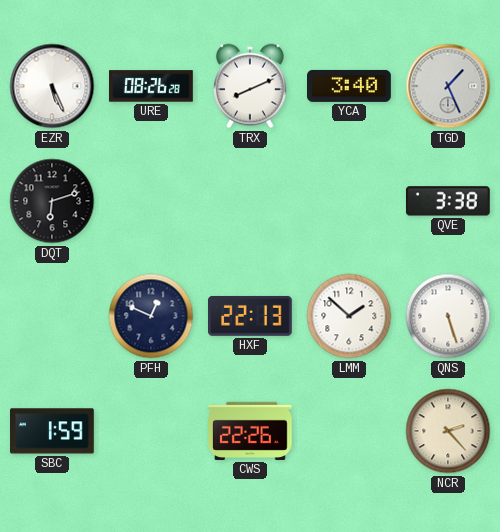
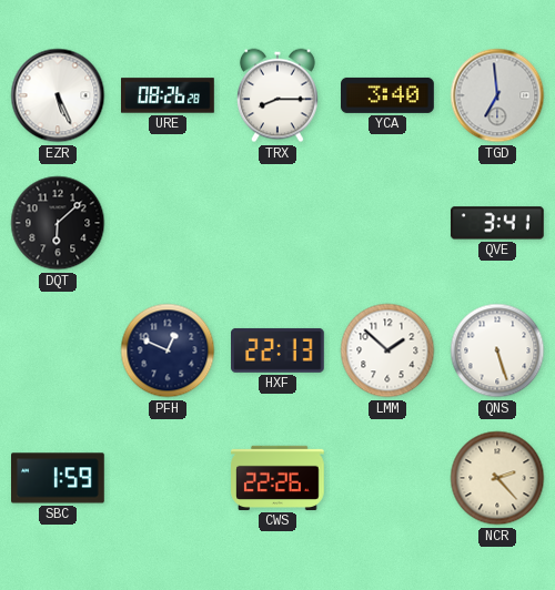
TRX: 8:11 -> 8:15
TGD: 1:26 -> 6:59
DQT: 6:12 -> 6:08
QVE: 3:38 -> 3:41
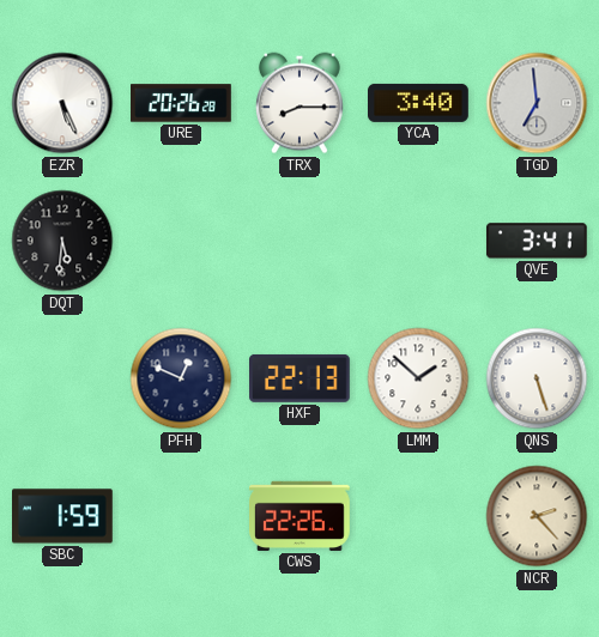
URE: 08:26 -> 20:26
DQT: 6:08 -> 5:31
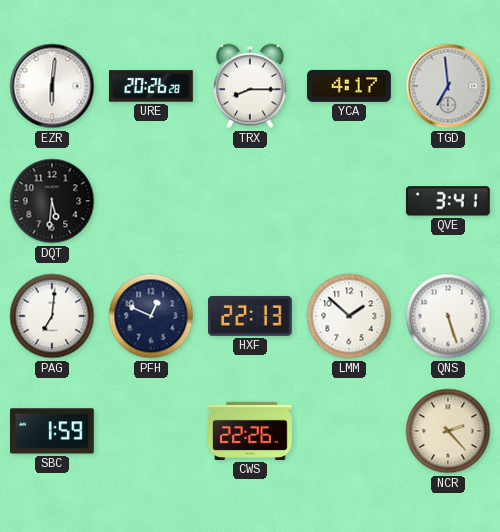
EZR: 5:26 -> 6:01
YCA: 3:40 -> 4:17
PAG: none -> 7:01
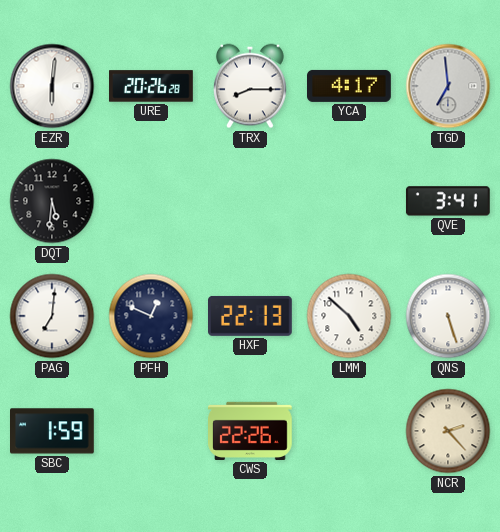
LMM: 1:52 -> 4:52
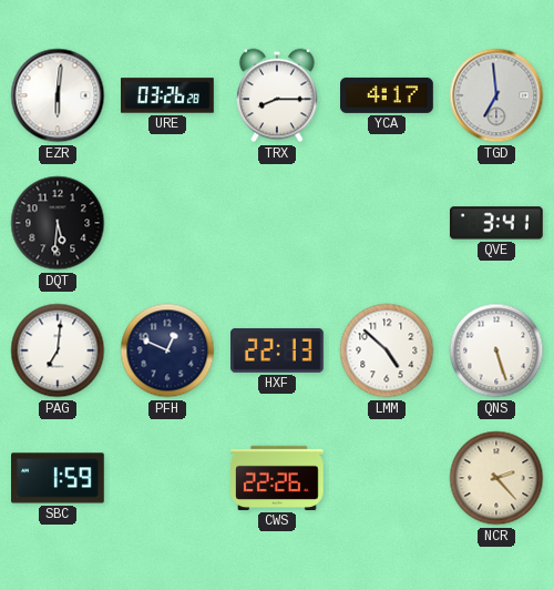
URE: 20:26 -> 03:26
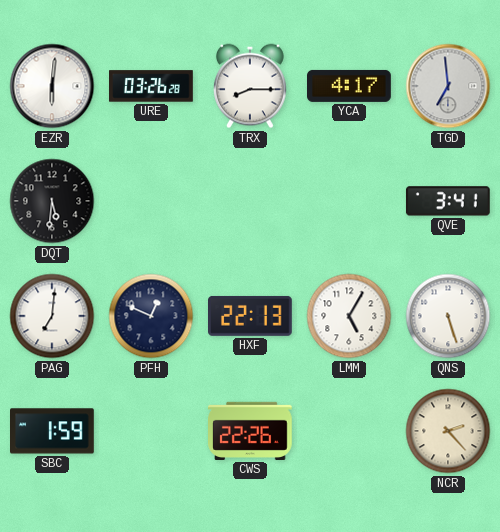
LMM: 4:52 -> 5:05
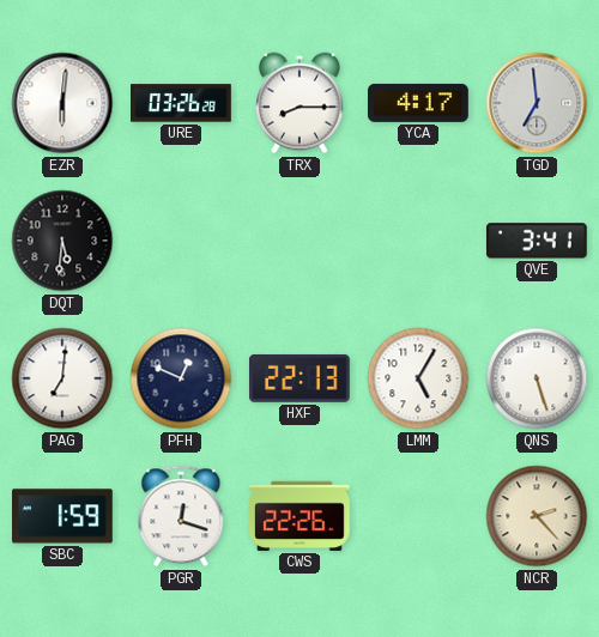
PGR: none -> 12:18
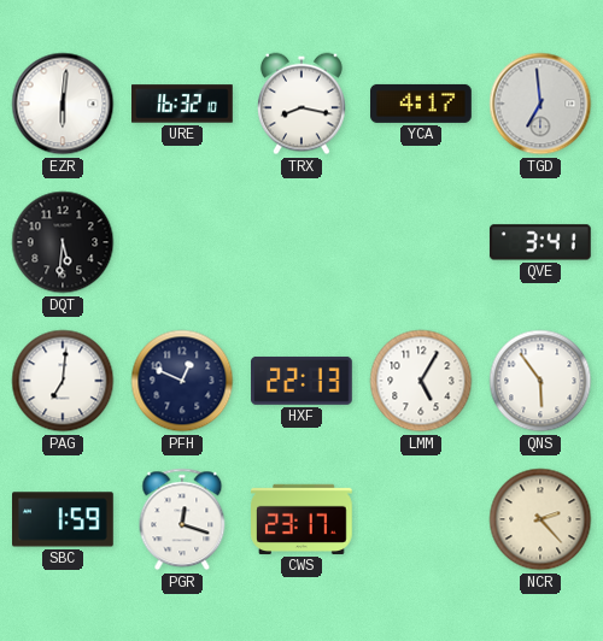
URE: 03:26 -> 16:32
TRX: 8:15 -> 8:17
QNS: 5:27 -> 5:54
CWS: 22:26 -> 23:17
